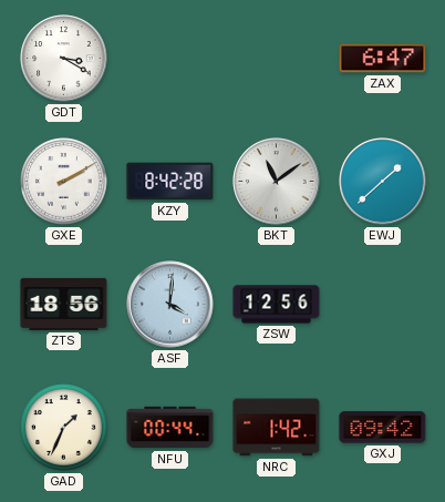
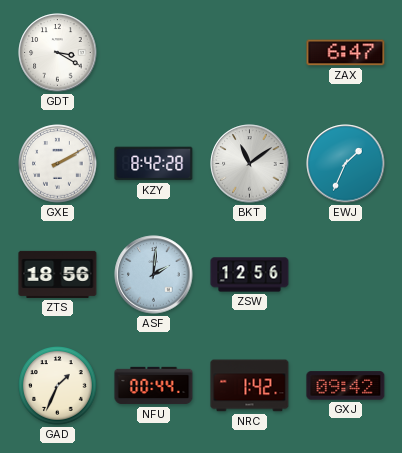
EWJ: 1:38 -> 1:34
ASF: 4:01 -> 2:01
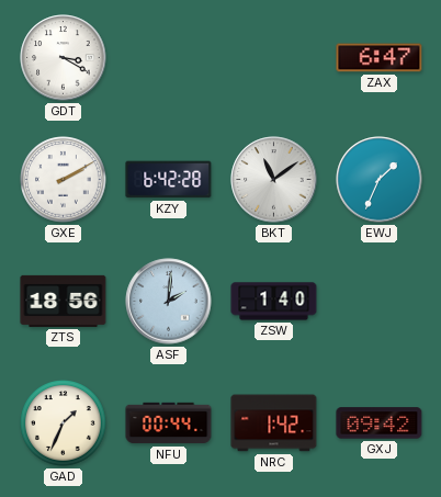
KZY: 8:42 -> 6:42
ZSW: 12:56 -> 1:40
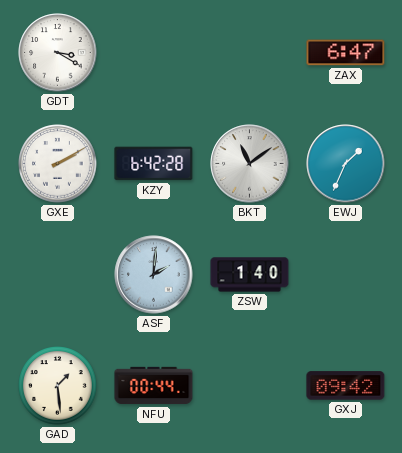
ZTS: 18:56 -> none
GAD: 1:34 -> 1:29
NRC: 1:42 -> none
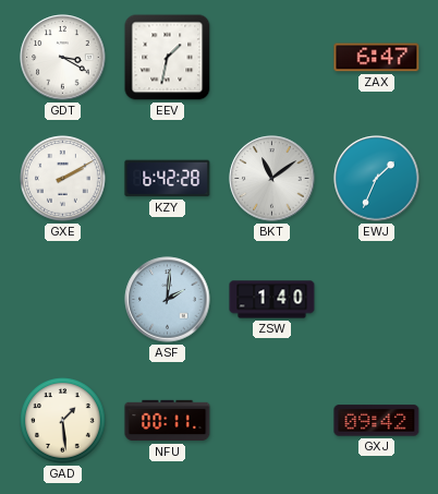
EEV: none -> 1:32
NFU: 00:44 -> 00:11
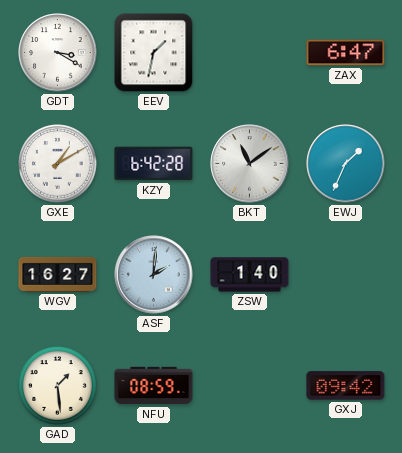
GXE: 2:10 -> 1:10
WGV: none -> 16:27
NFU: 00:11 -> 08:59
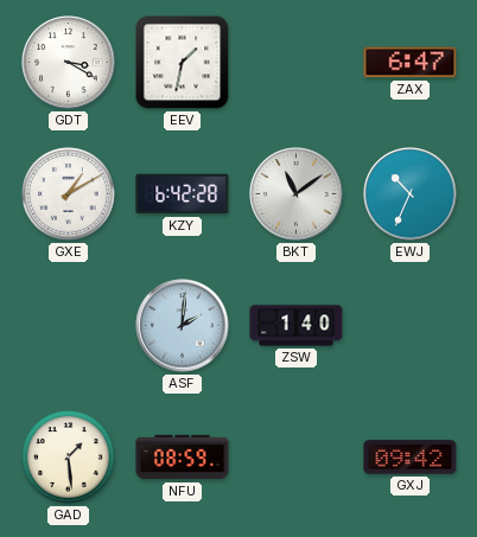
EWJ: 1:34 -> 10:34
WGV: 16:27 -> none
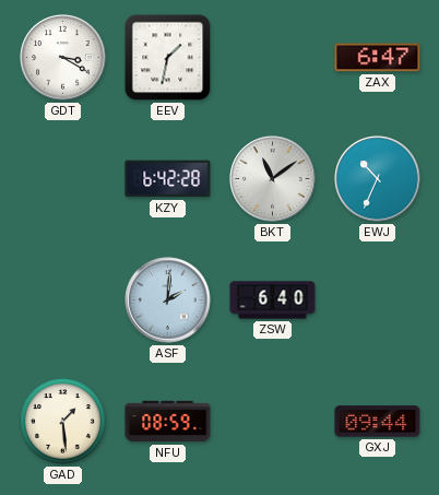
GXE: 1:10 -> none
ZSW: 1:40 -> 6:40
GXJ: 09:42 -> 09:44
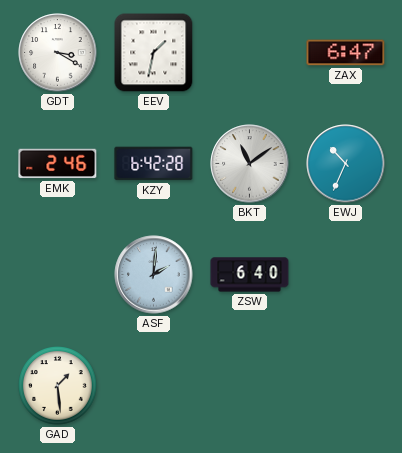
EMK: none -> 2:46
NFU: 08:59 -> none
GXJ: 09:44 -> none
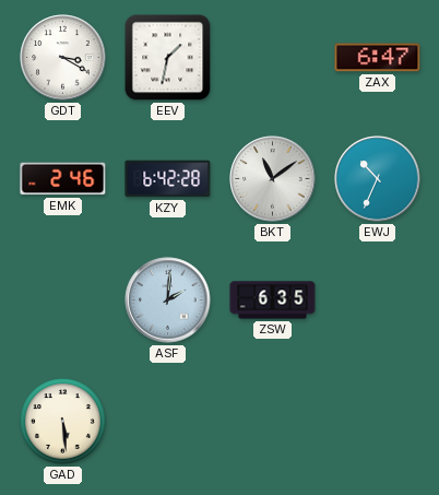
ZSW: 6:40 -> 6:35
GAD: 1:29 -> 5:29
